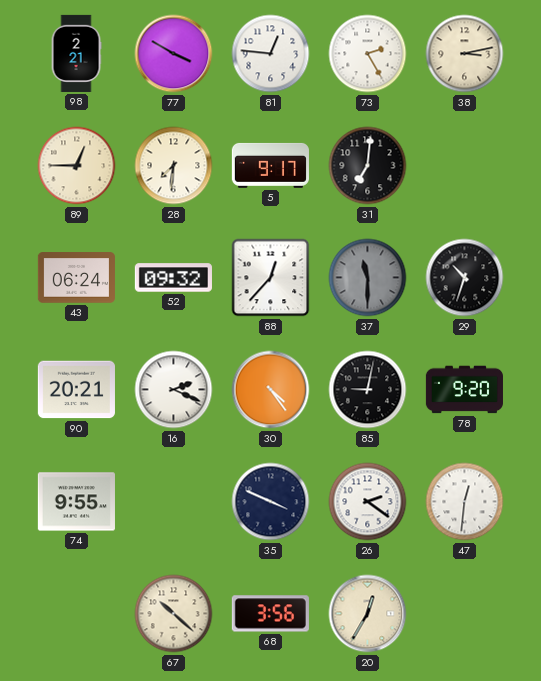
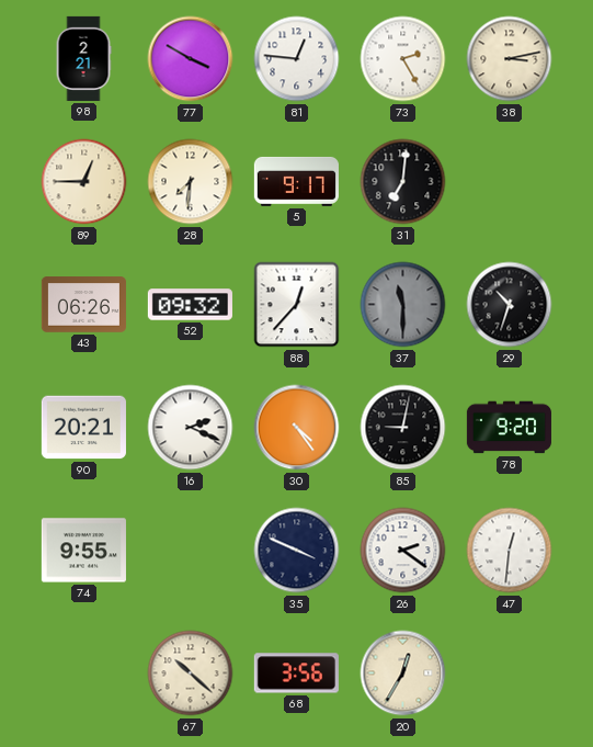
43: 06:24 -> 06:26
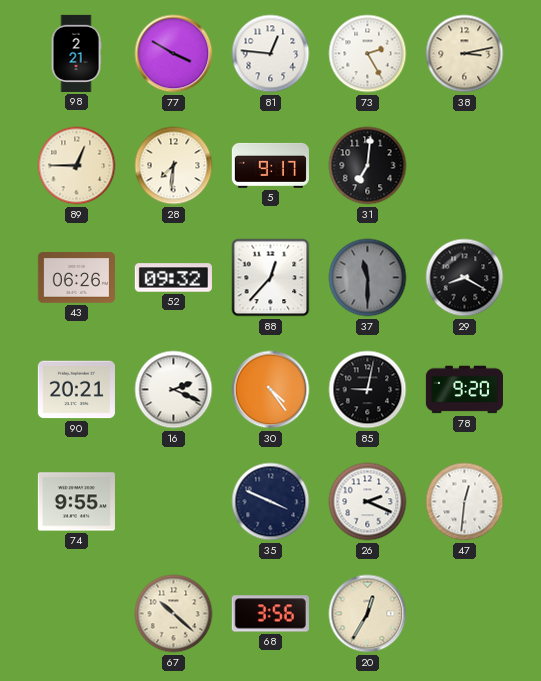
29: 10:33 -> 8:20
26: 2:21 -> 2:19
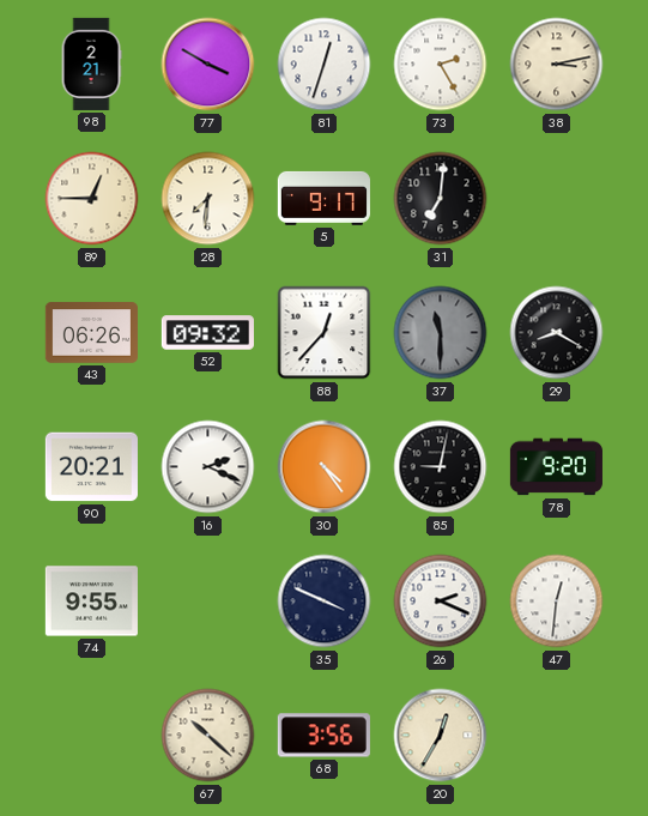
81: 12:46 -> 12:33
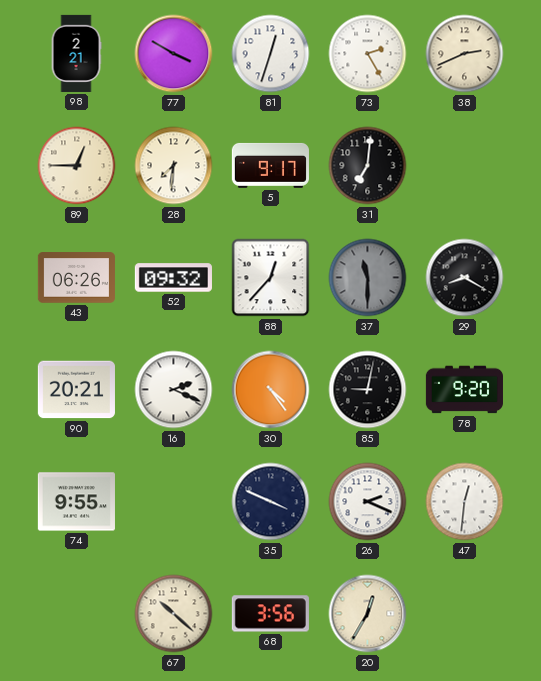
38: 3:13 -> 2:41
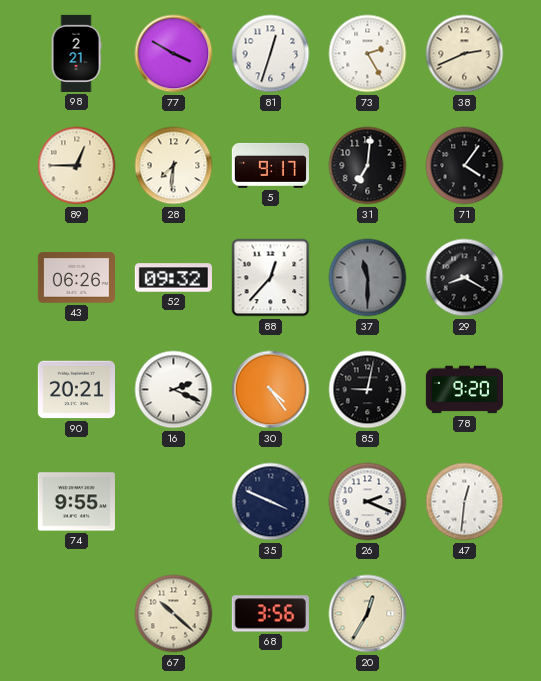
71: none -> 4:06
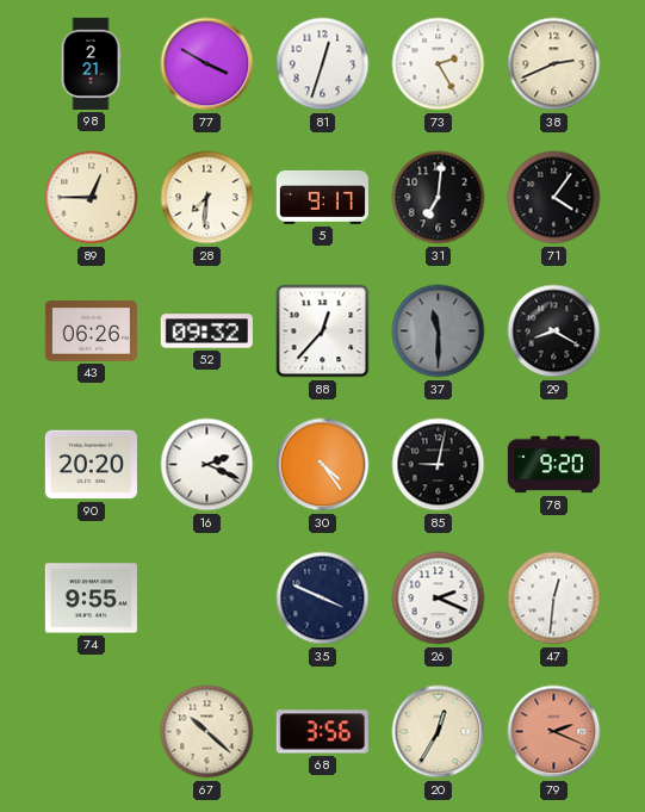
90: 20:21 -> 20:20
79: none -> 2:19
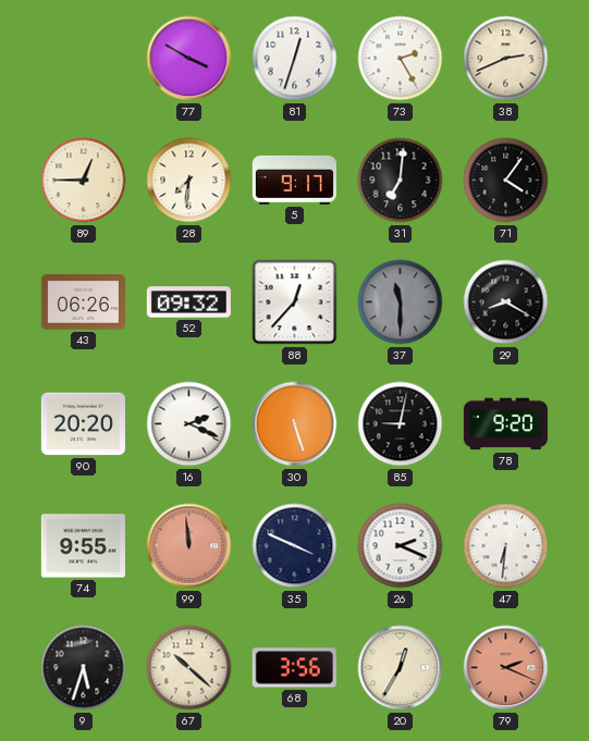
98: 2:21 -> none
30: 4:24 -> 5:27
99: none -> 11:59
47: 12:31 -> 6:31
9: none -> 5:33
